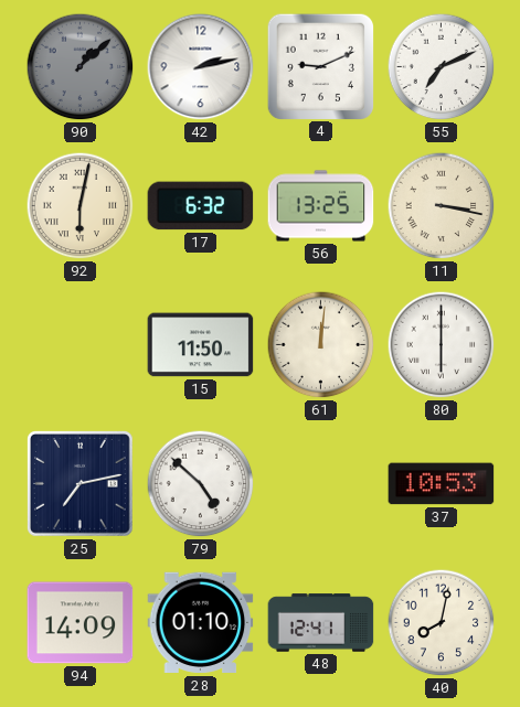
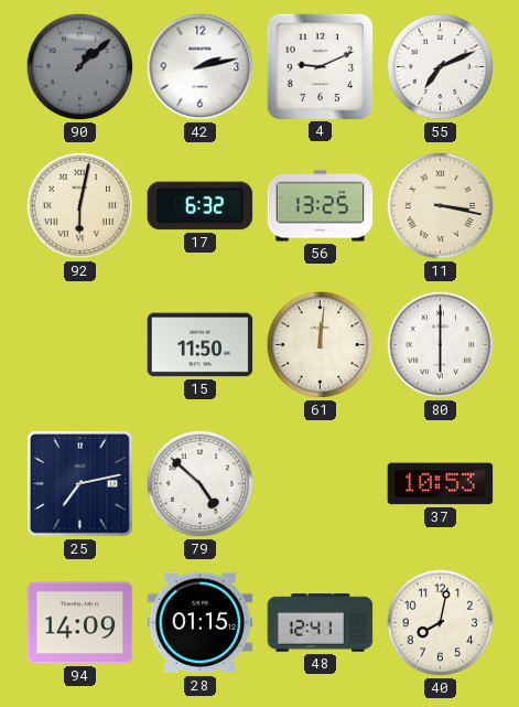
28: 01:10 -> 01:15
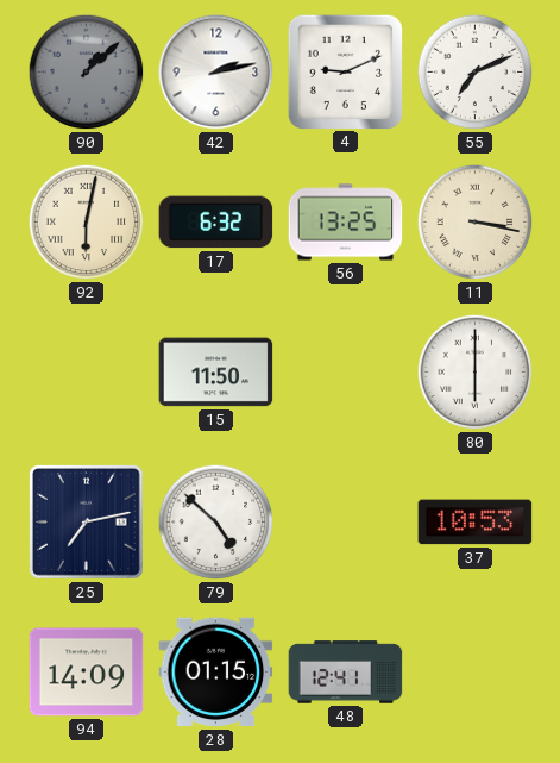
61: 12:01 -> none
40: 8:02 -> none
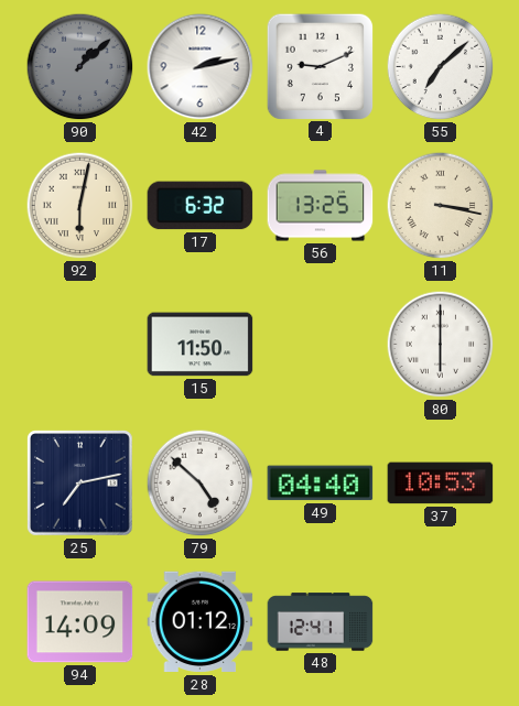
55: 7:11 -> 7:08
49: none -> 04:40
28: 01:15 -> 01:12
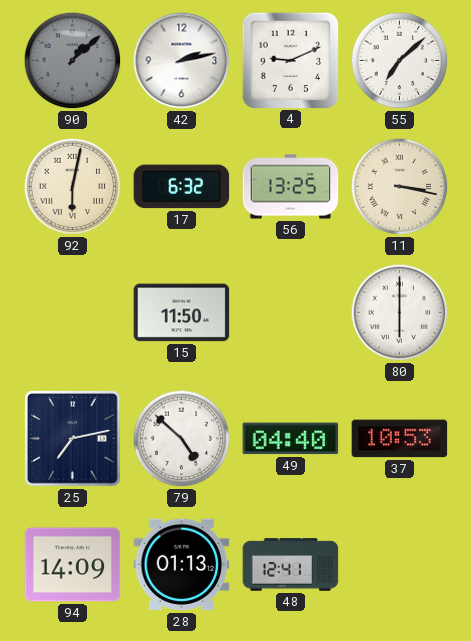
28: 01:12 -> 01:13
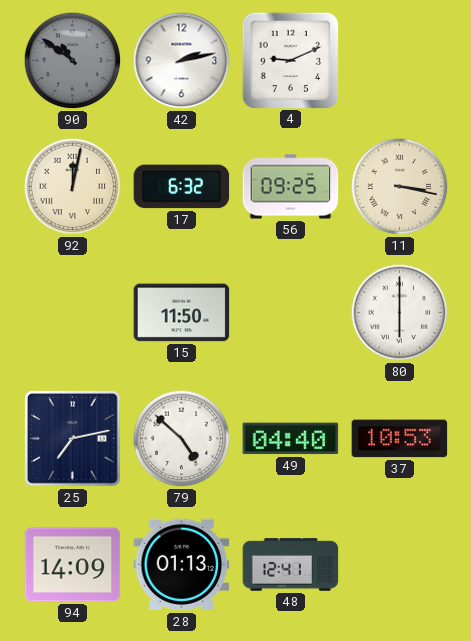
90: 1:08 -> 10:51
55: 7:08 -> none
92: 6:02 -> 12:02
56: 13:25 -> 09:25
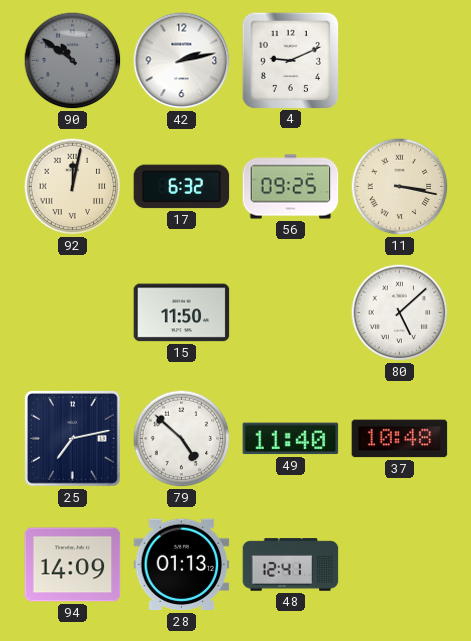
80: 6:00 -> 5:08
49: 04:40 -> 11:40
37: 10:53 -> 10:48
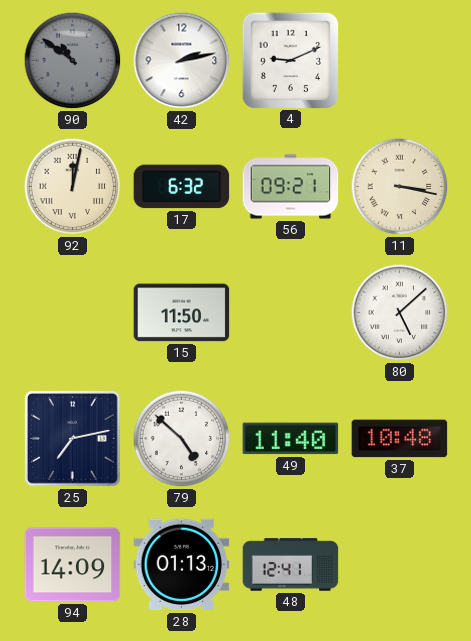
56: 09:25 -> 09:21
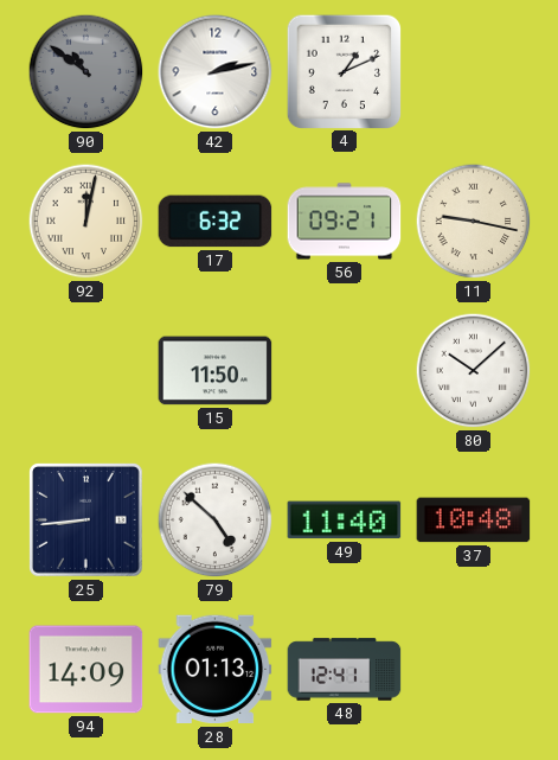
4: 9:11 -> 1:11
11: 3:17 -> 9:17
80: 5:08 -> 10:08
25: 7:13 -> 8:44
